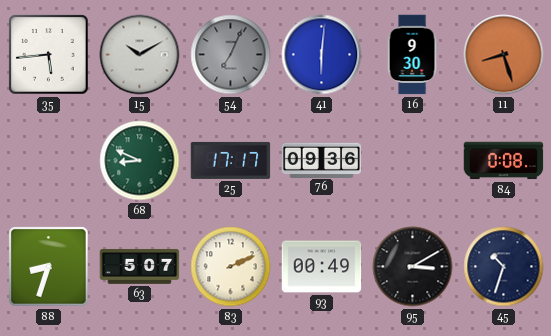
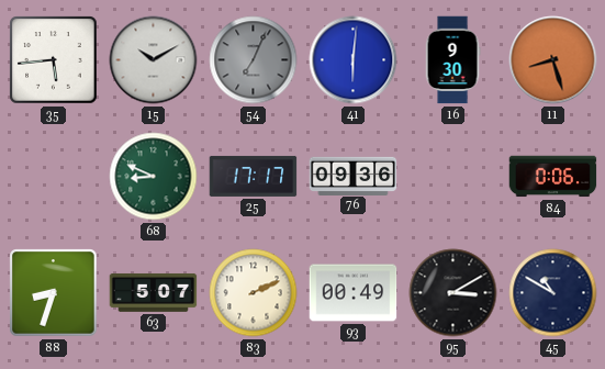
84: 0:08 -> 0:06
45: 10:33 -> 10:50
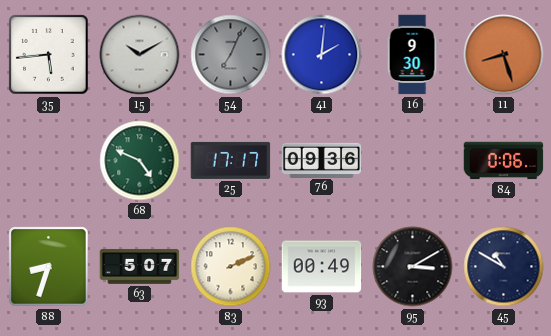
41: 6:01 -> 2:01
68: 8:49 -> 4:49
